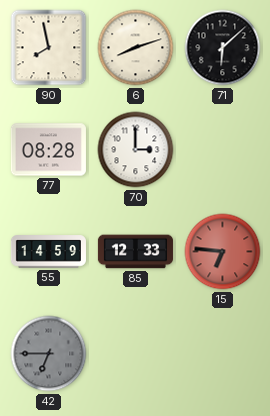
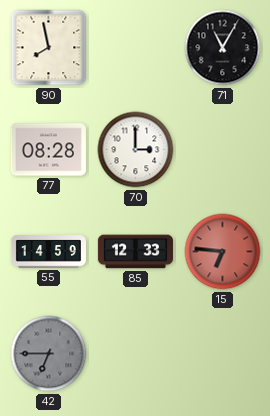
6: 8:12 -> none
71: 6:08 -> 11:05
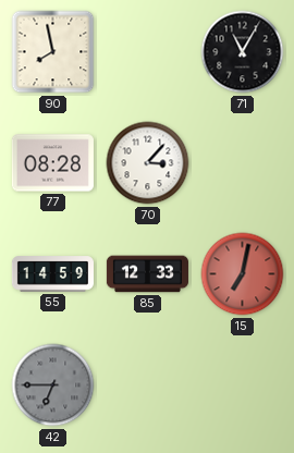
70: 3:00 -> 3:07
15: 6:46 -> 7:02
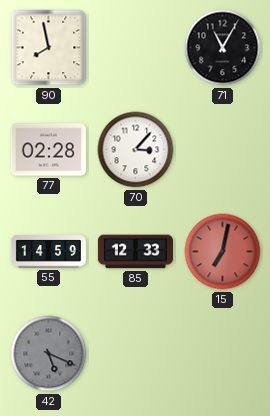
77: 08:28 -> 02:28
42: 6:45 -> 5:19
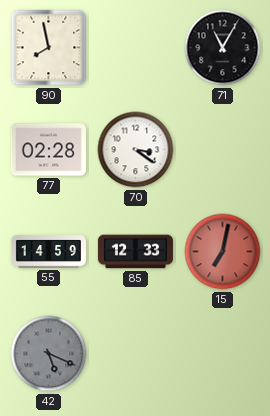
70: 3:07 -> 3:21
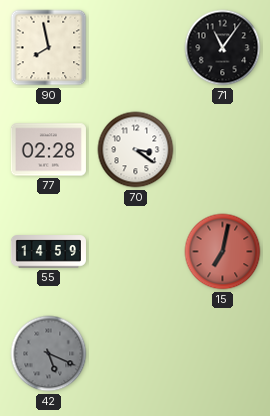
71: 11:05 -> 11:06
85: 12:33 -> none
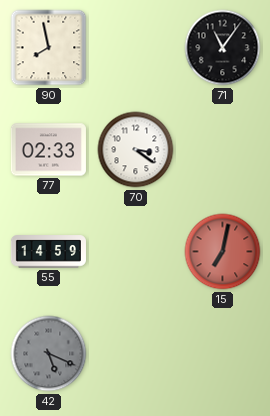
77: 02:28 -> 02:33
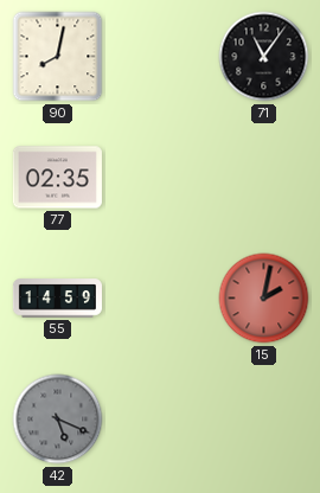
90: 7:58 -> 8:02
77: 02:33 -> 02:35
70: 3:21 -> none
15: 7:02 -> 2:02
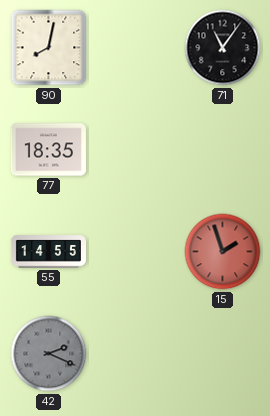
77: 02:35 -> 18:35
55: 14:59 -> 14:55
15: 2:02 -> 1:57
42: 5:19 -> 2:19
